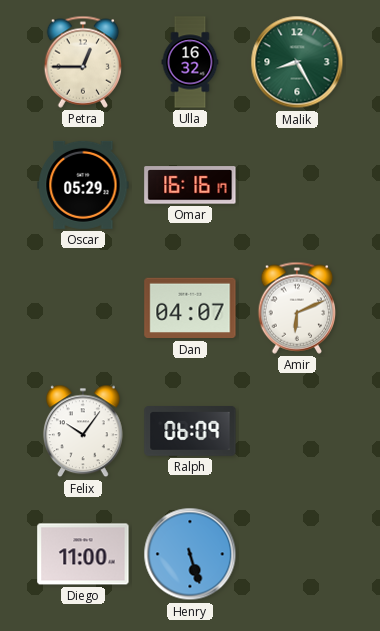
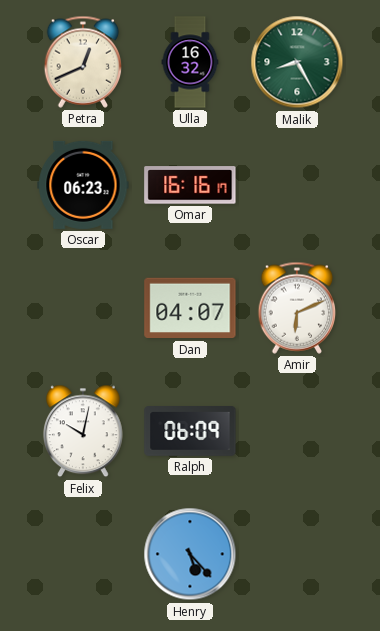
Petra: 12:45 -> 12:41
Oscar: 05:29 -> 06:23
Felix: 10:06 -> 10:02
Diego: 11:00 -> none
Henry: 5:27 -> 5:23
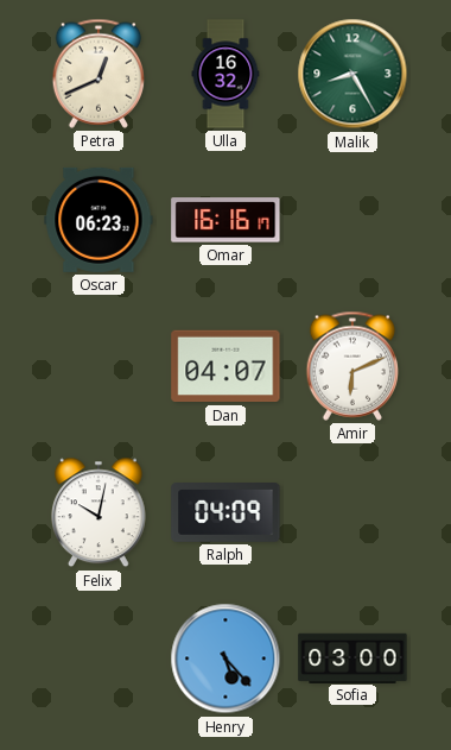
Ralph: 06:09 -> 04:09
Sofia: none -> 03:00
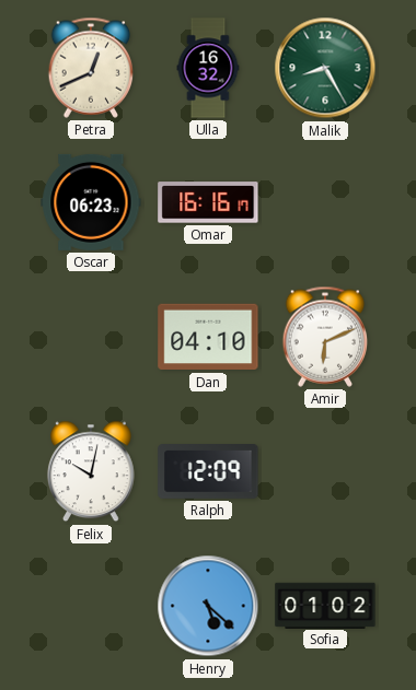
Dan: 04:07 -> 04:10
Ralph: 04:09 -> 12:09
Henry: 5:23 -> 5:22
Sofia: 03:00 -> 01:02
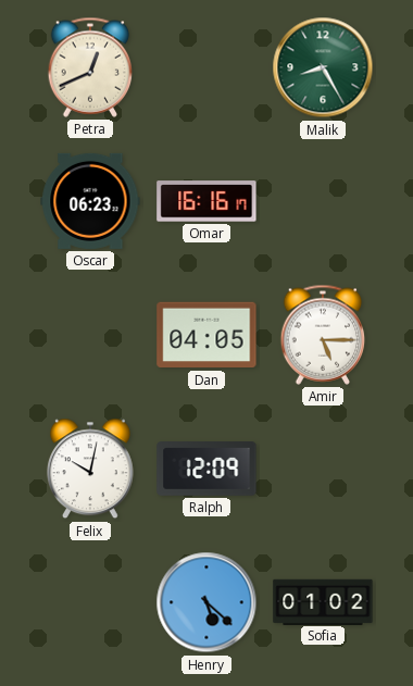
Ulla: 16:32 -> none
Dan: 04:10 -> 04:05
Amir: 6:11 -> 5:15
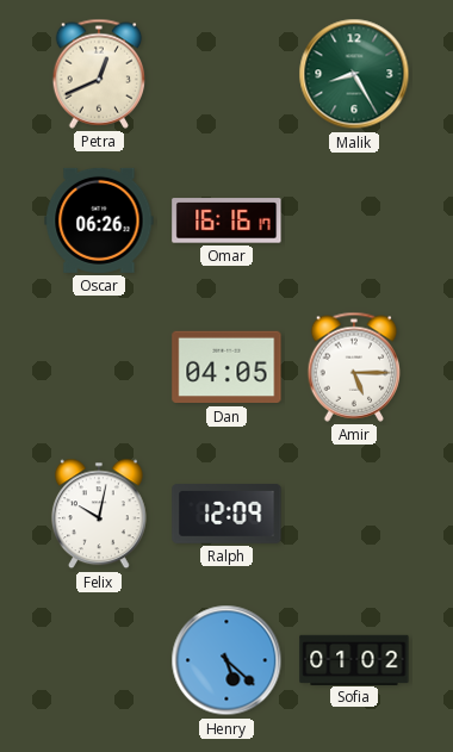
Oscar: 06:23 -> 06:26
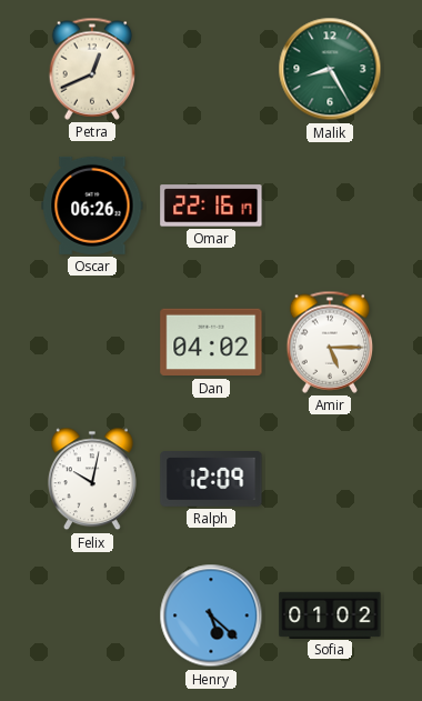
Omar: 16:16 -> 22:16
Dan: 04:05 -> 04:02
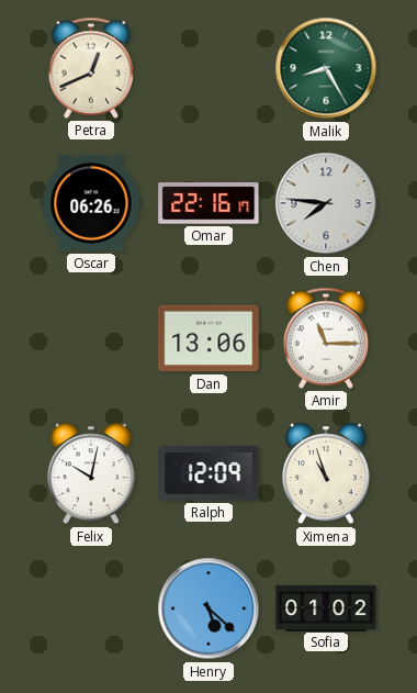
Chen: none -> 7:46
Dan: 04:02 -> 13:06
Amir: 5:15 -> 11:15
Ximena: none -> 10:57
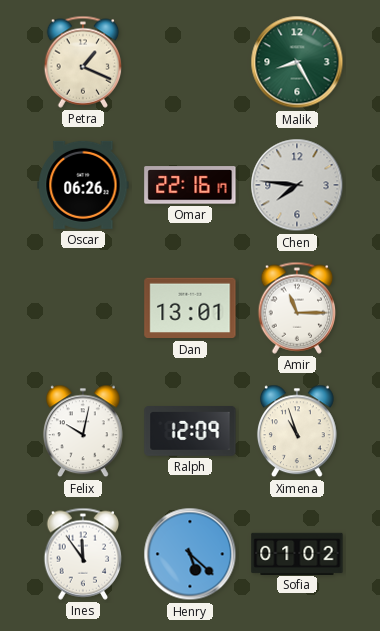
Petra: 12:41 -> 1:19
Dan: 13:06 -> 13:01
Ines: none -> 11:54
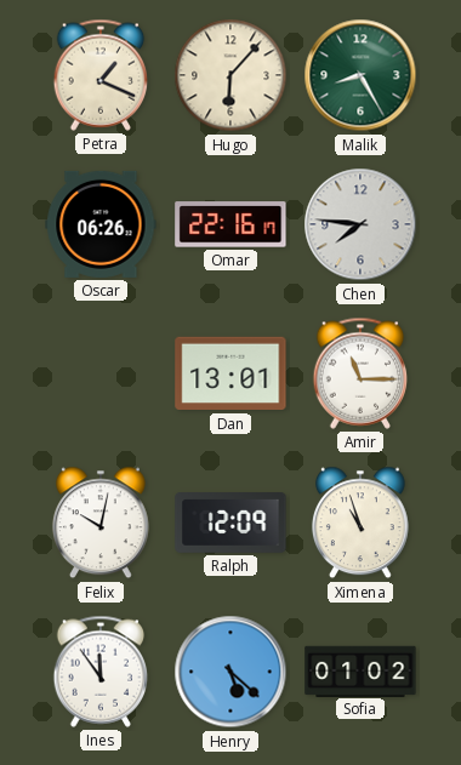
Hugo: none -> 6:07
